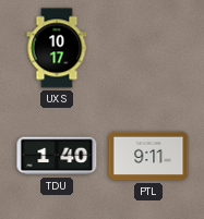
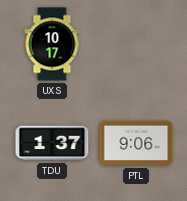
TDU: 1:40 -> 1:37
PTL: 9:11 -> 9:06
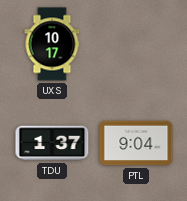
PTL: 9:06 -> 9:04
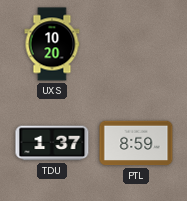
UXS: 10:17 -> 10:20
PTL: 9:04 -> 8:59
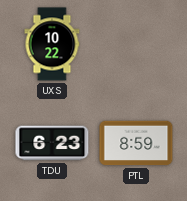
UXS: 10:20 -> 10:22
TDU: 1:37 -> 6:23
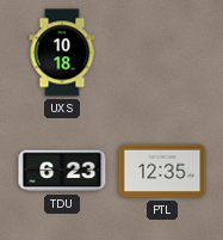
UXS: 10:22 -> 10:18
PTL: 8:59 -> 12:35
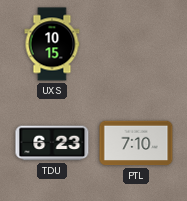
UXS: 10:18 -> 10:15
PTL: 12:35 -> 7:10
